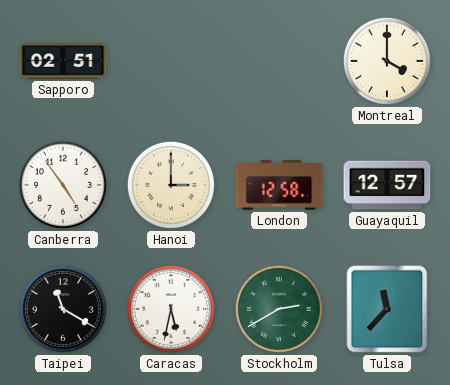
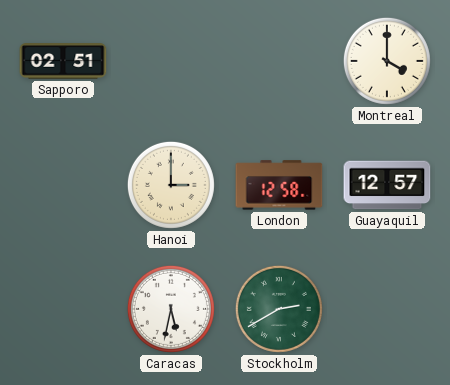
Canberra: 4:54 -> none
Taipei: 11:20 -> none
Tulsa: 11:37 -> none
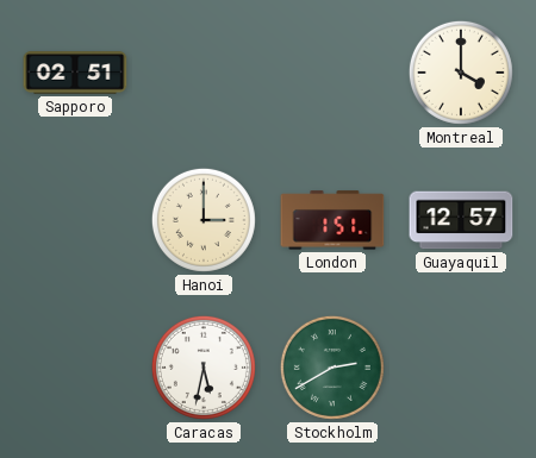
London: 12:58 -> 1:51
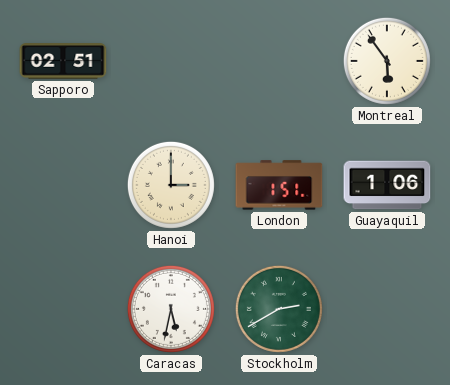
Montreal: 4:00 -> 5:54
Guayaquil: 12:57 -> 1:06
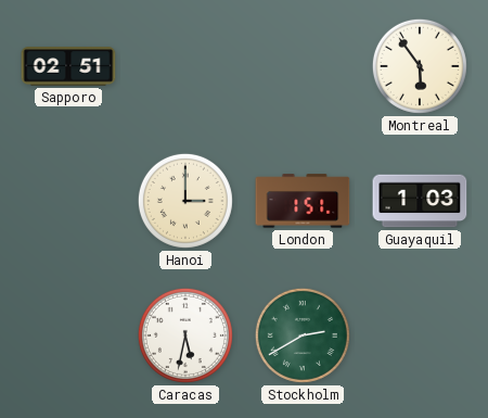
Guayaquil: 1:06 -> 1:03
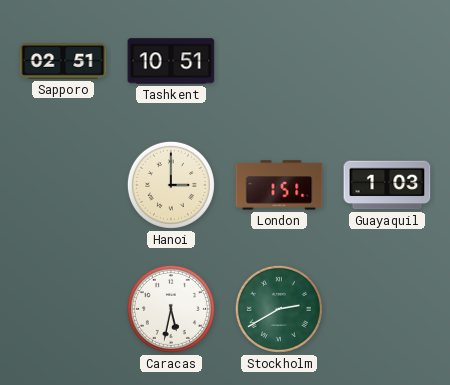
Tashkent: none -> 10:51
Montreal: 5:54 -> none
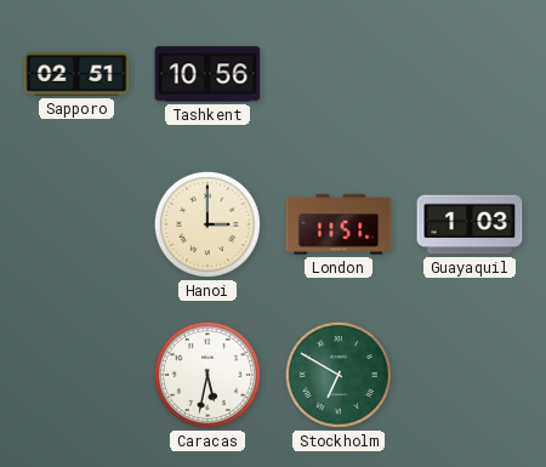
Tashkent: 10:51 -> 10:56
London: 1:51 -> 11:51
Stockholm: 2:40 -> 6:50
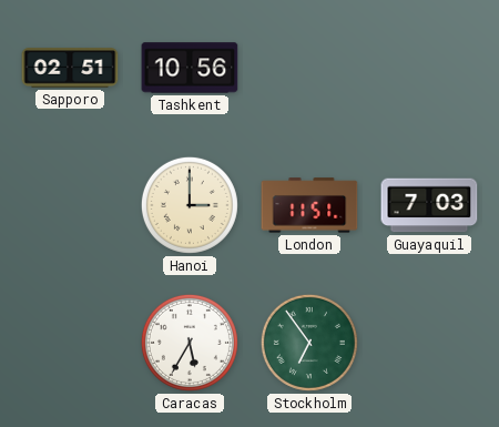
Guayaquil: 1:03 -> 7:03
Caracas: 5:32 -> 5:35
Stockholm: 6:50 -> 6:54
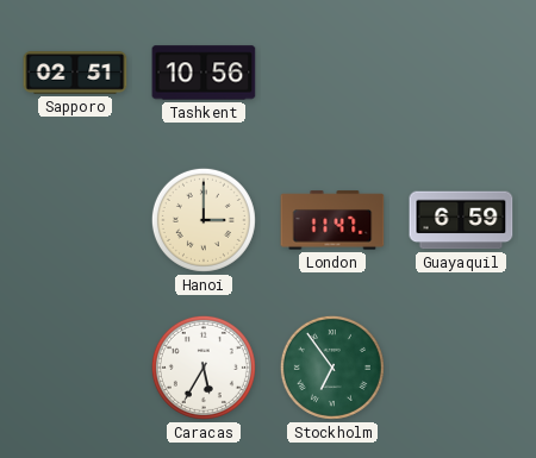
London: 11:51 -> 11:47
Guayaquil: 7:03 -> 6:59
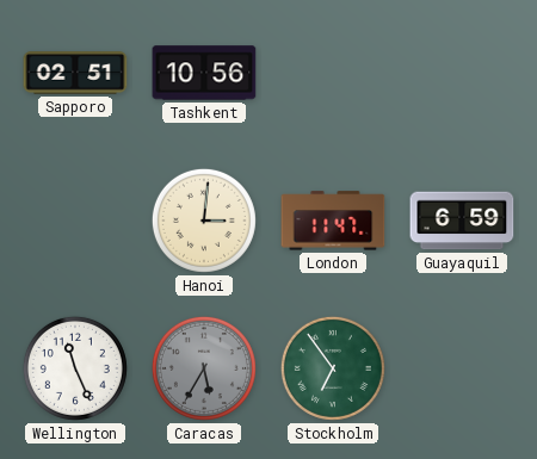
Hanoi: 3:00 -> 3:01
Wellington: none -> 11:26
Caracas dial: white -> grey
